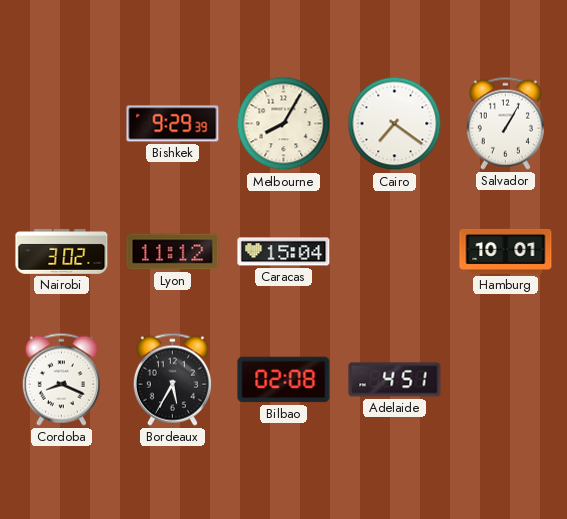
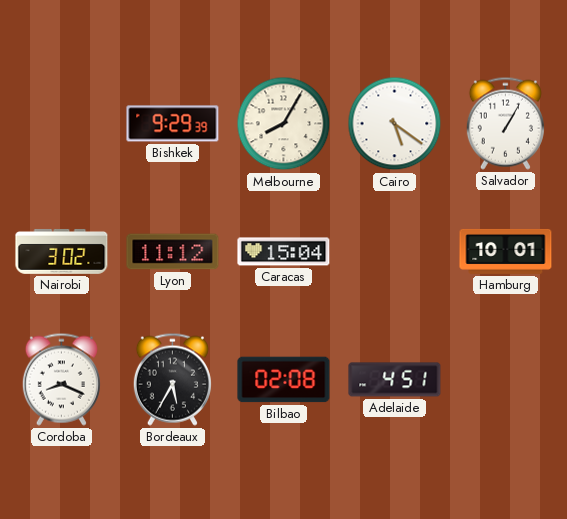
Cairo: 7:21 -> 5:21
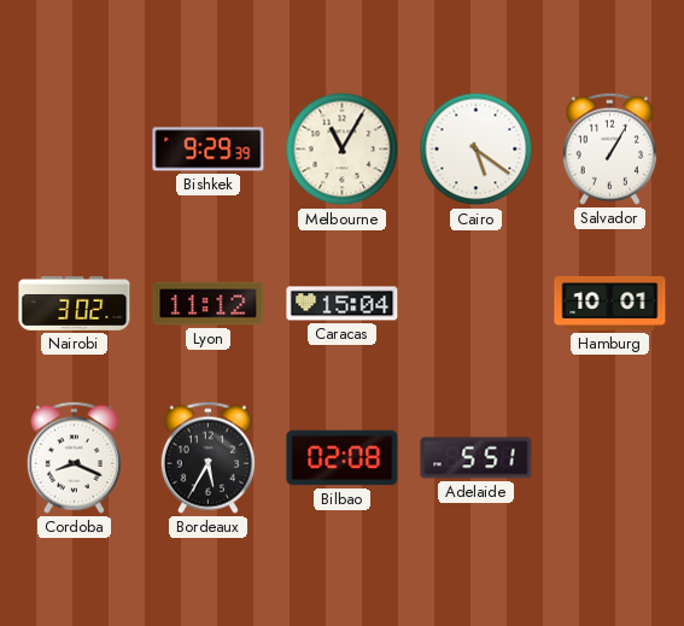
Melbourne: 8:05 -> 11:05
Adelaide: 4:51 -> 5:51
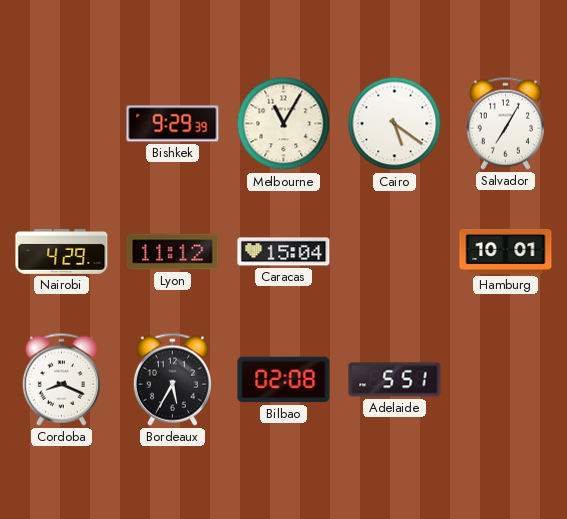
Salvador: 1:05 -> 7:05
Nairobi: 3:02 -> 4:29
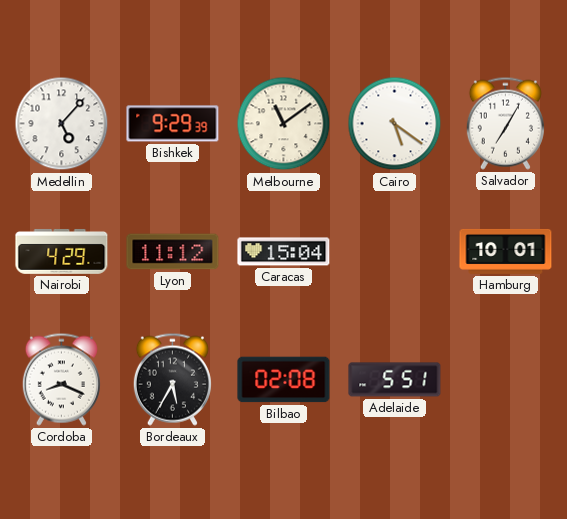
Medellin: none -> 5:07
Melbourne: 11:05 -> 11:09
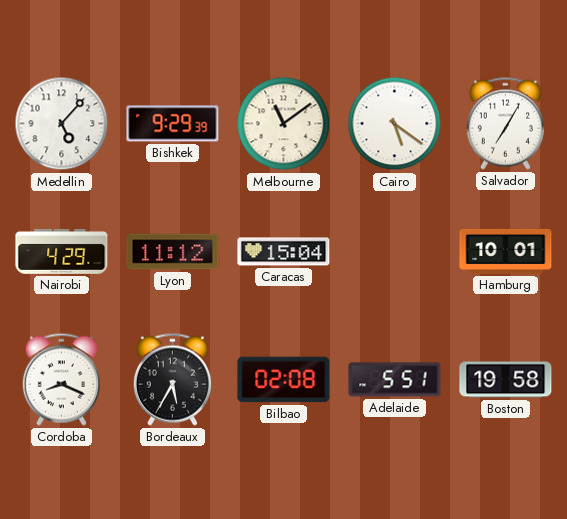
Boston: none -> 19:58
